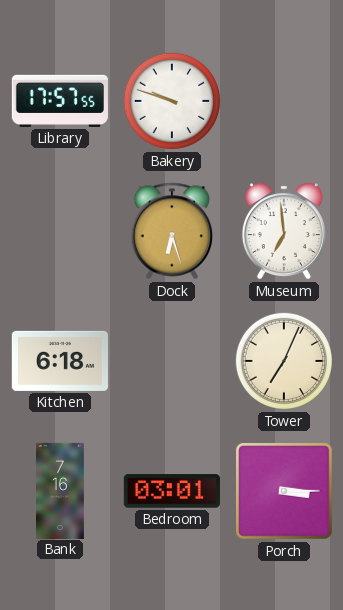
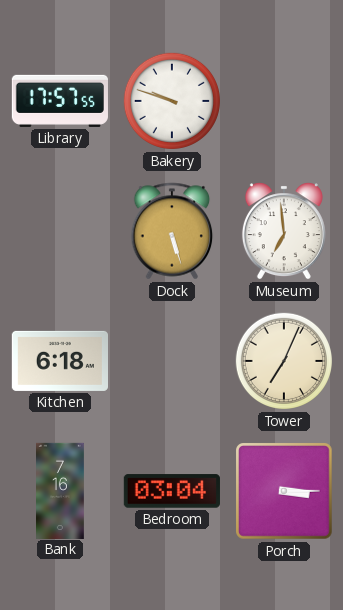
Dock: 6:27 -> 5:27
Bedroom: 03:01 -> 03:04
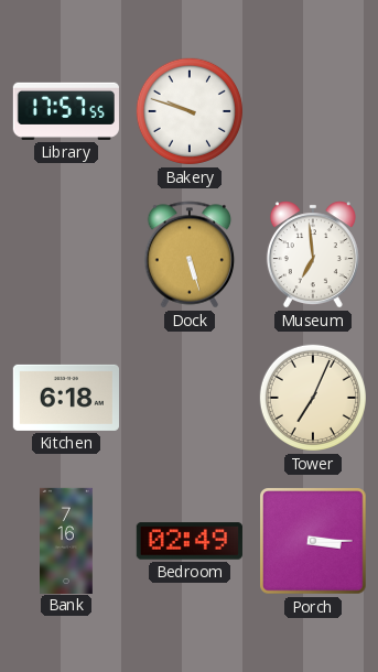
Bedroom: 03:04 -> 02:49
